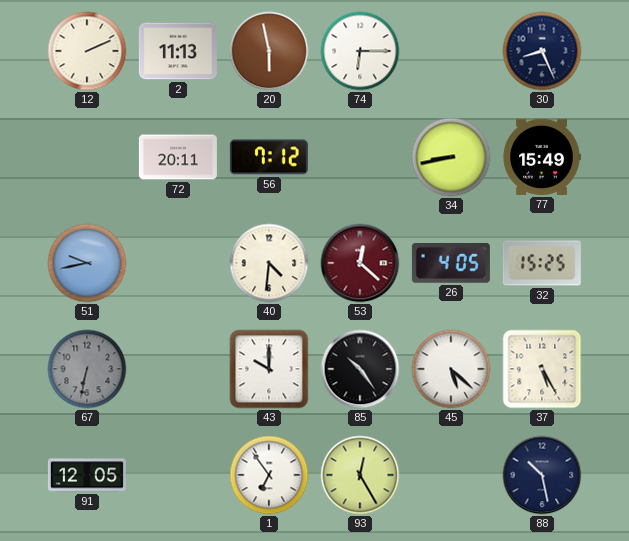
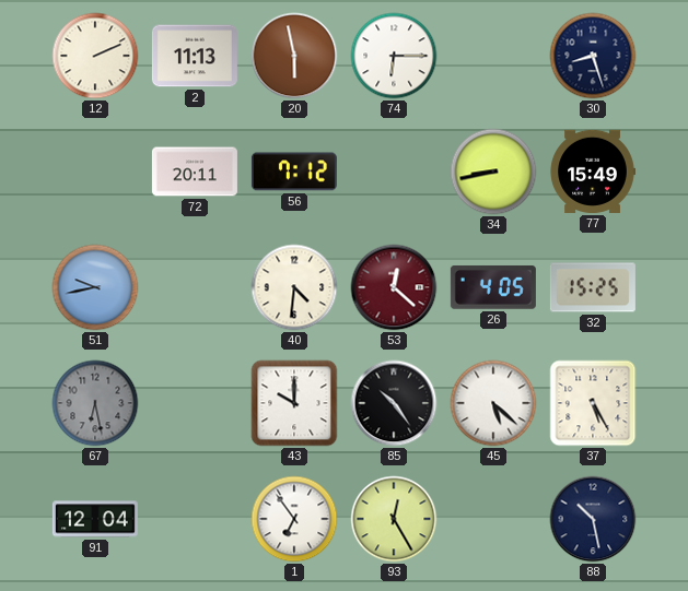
30: 8:26 -> 8:27
67: 6:32 -> 6:28
91: 12:05 -> 12:04
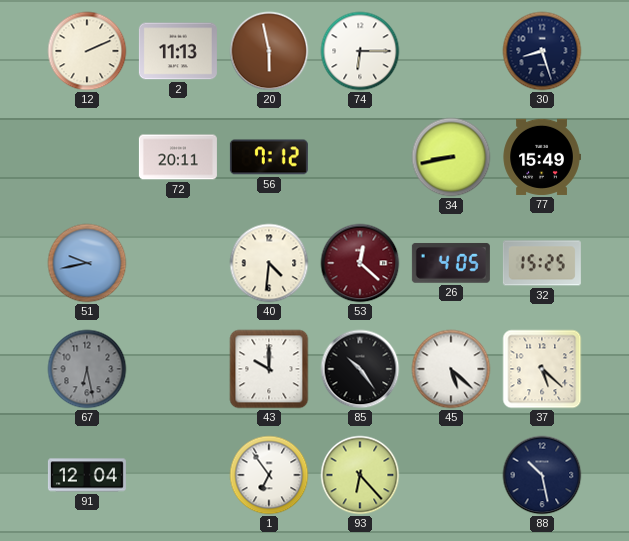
37: 5:25 -> 5:22
93: 12:25 -> 6:23
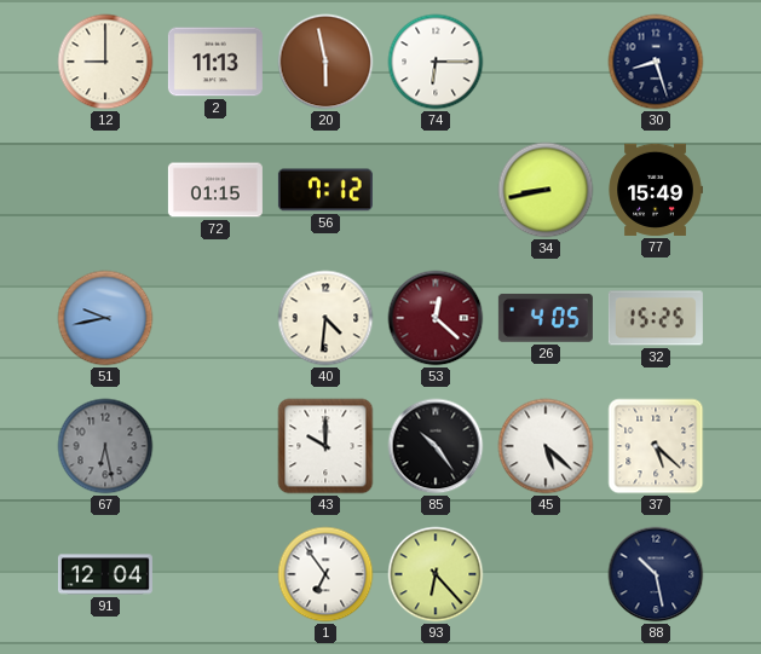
12: 2:11 -> 9:00
72: 20:11 -> 01:15
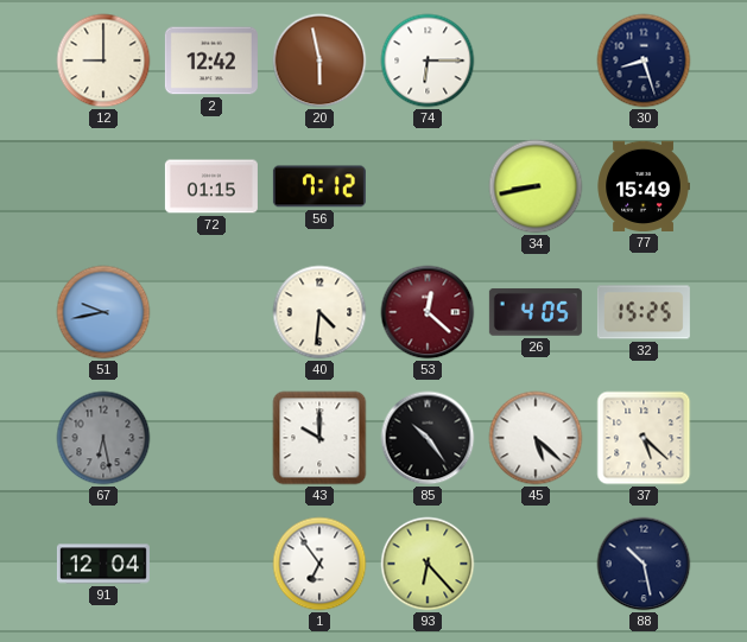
2: 11:13 -> 12:42
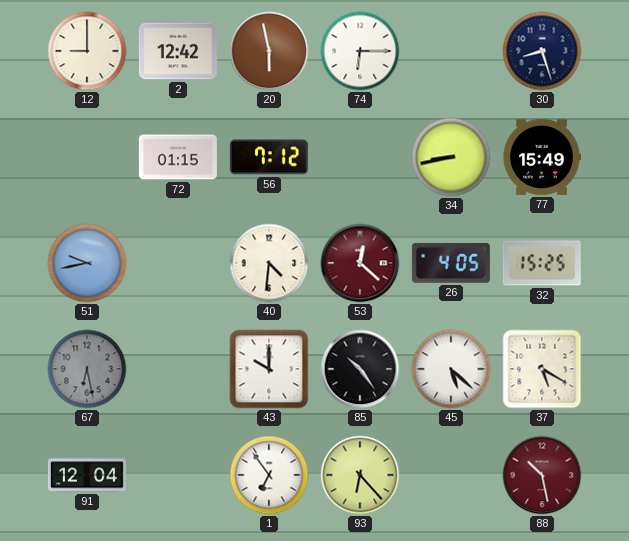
37: 5:22 -> 5:20
88 dial: navy -> burgundy
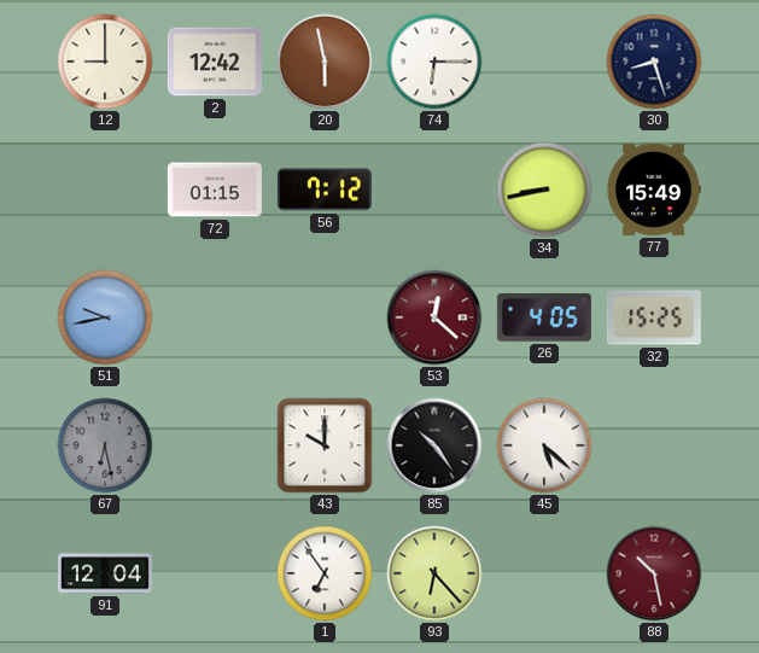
40: 4:31 -> none
37: 5:20 -> none
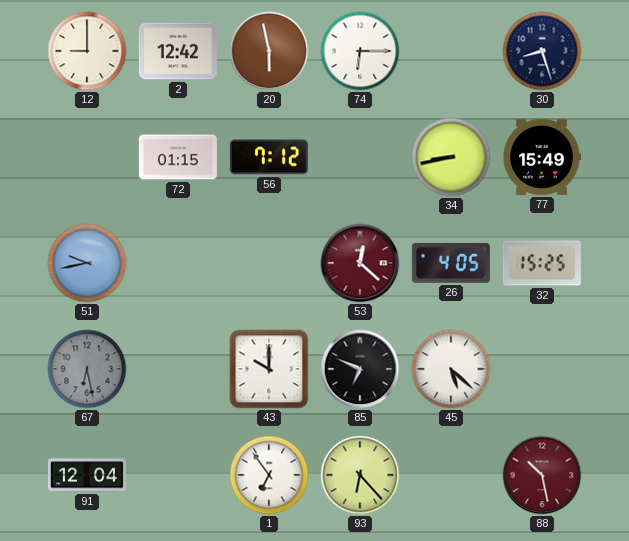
85: 10:24 -> 6:49
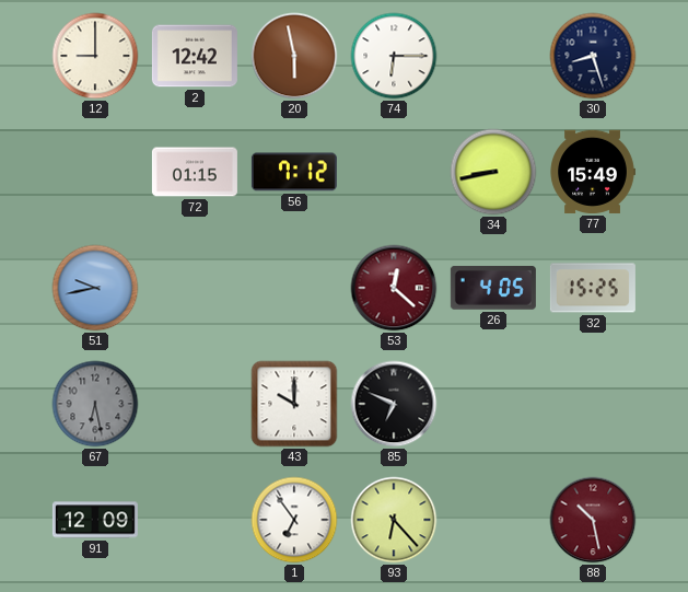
45: 5:22 -> none
91: 12:04 -> 12:09
